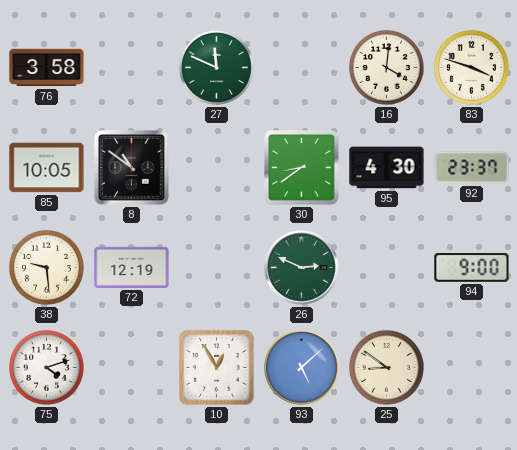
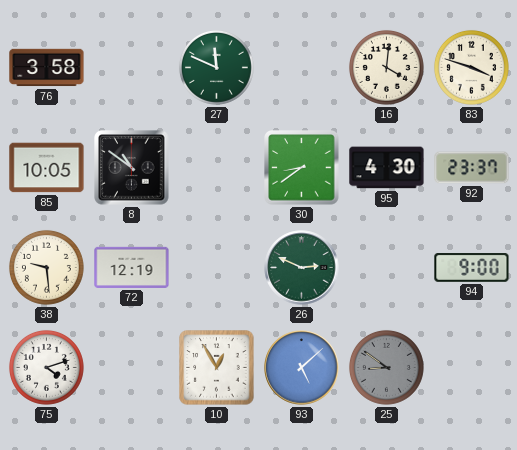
25 dial: cream -> grey
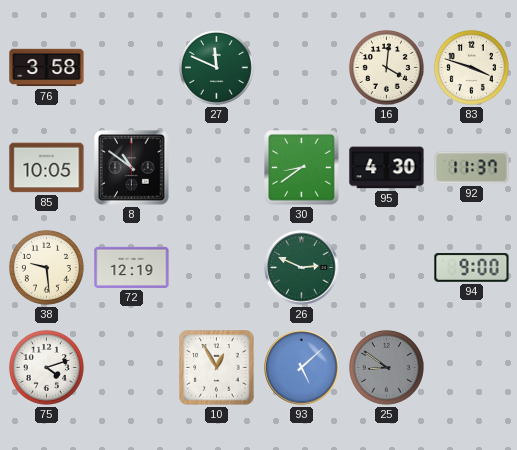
92: 23:37 -> 11:37
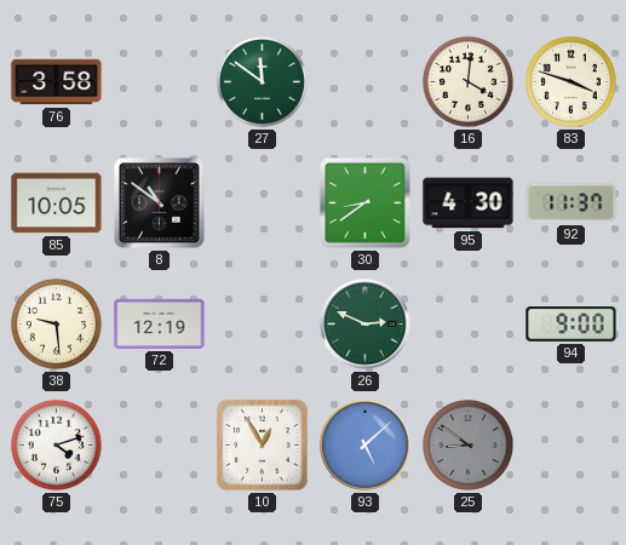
27: 11:49 -> 11:51
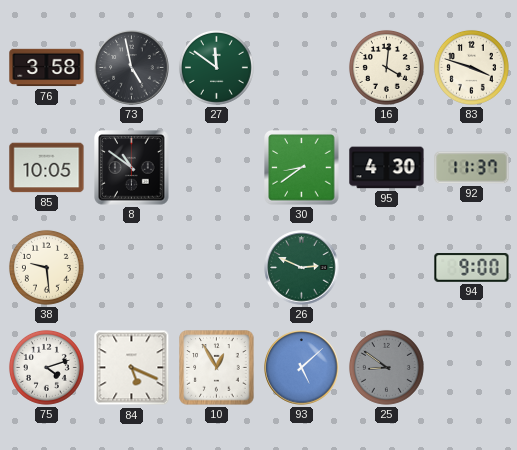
73: none -> 4:58
72: 12:19 -> none
84: none -> 5:19
